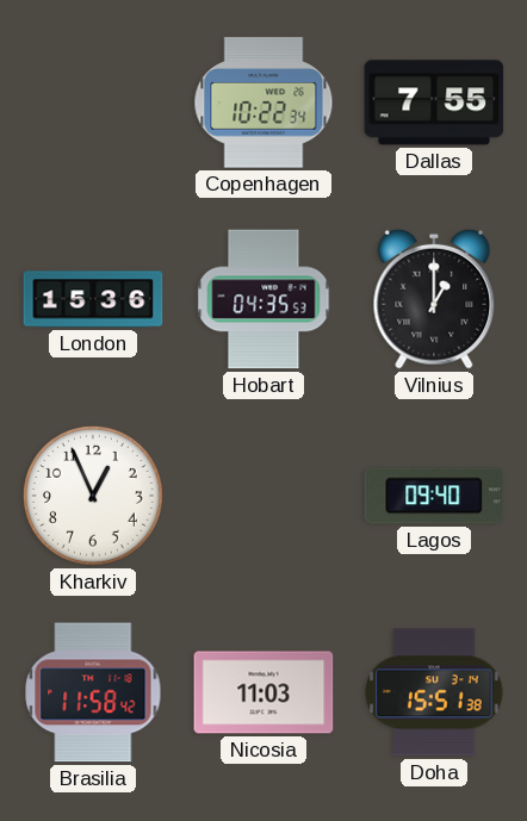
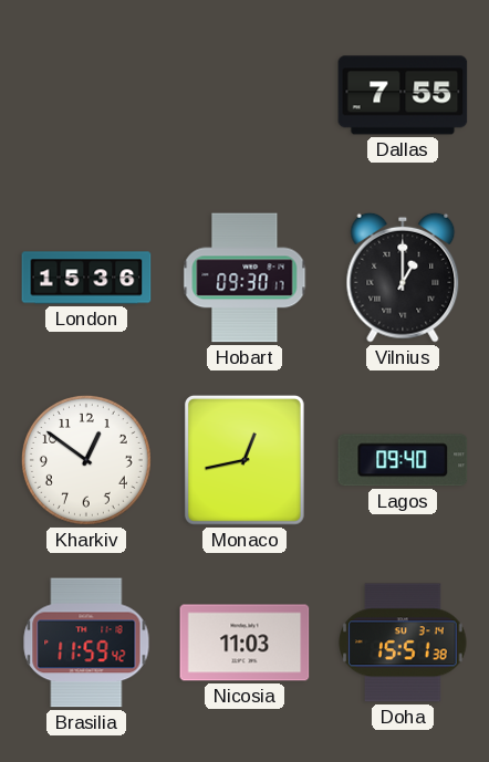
Copenhagen: 10:22 -> none
Hobart: 04:35 -> 09:30
Kharkiv: 12:56 -> 12:51
Monaco: none -> 12:43
Brasilia: 11:58 -> 11:59
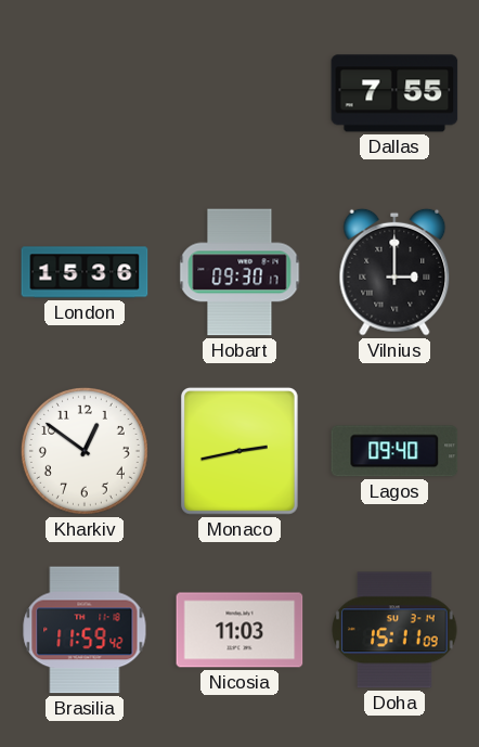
Vilnius: 1:00 -> 3:00
Monaco: 12:43 -> 2:43
Doha: 15:51 -> 15:11
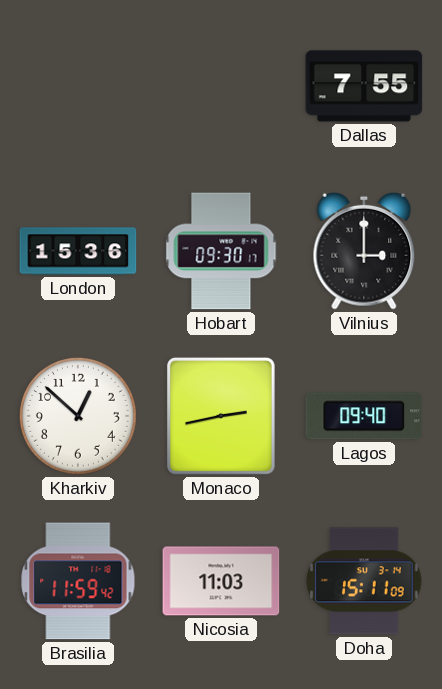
Kharkiv: 12:51 -> 12:52
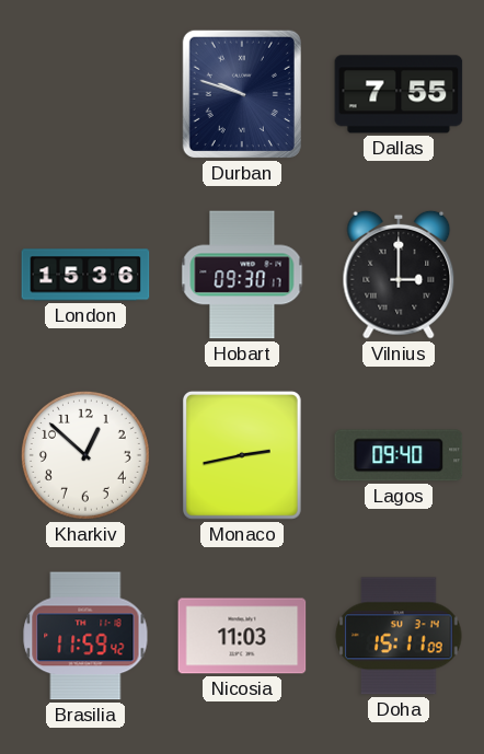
Durban: none -> 9:48
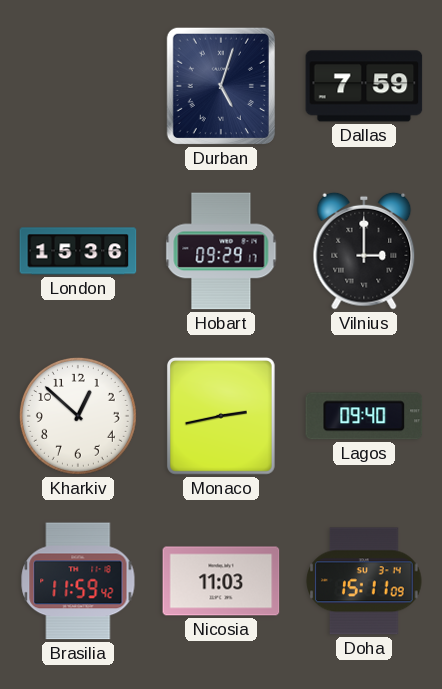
Durban: 9:48 -> 5:03
Dallas: 7:55 -> 7:59
Hobart: 09:30 -> 09:29
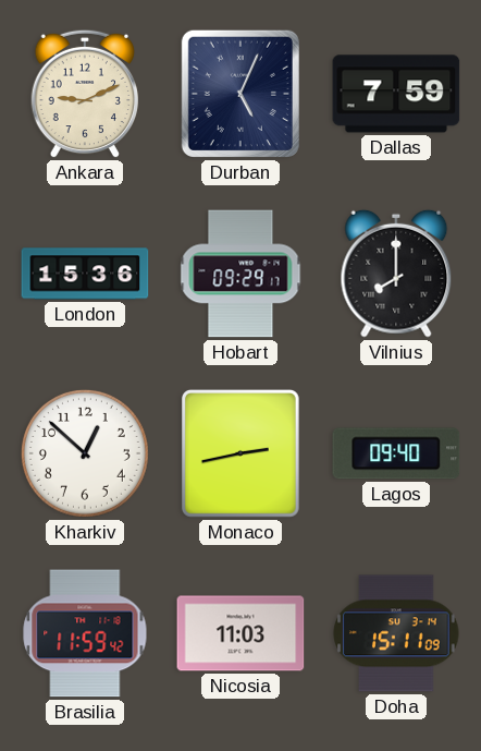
Ankara: none -> 9:11
Durban: 5:03 -> 5:04
Vilnius: 3:00 -> 8:00
